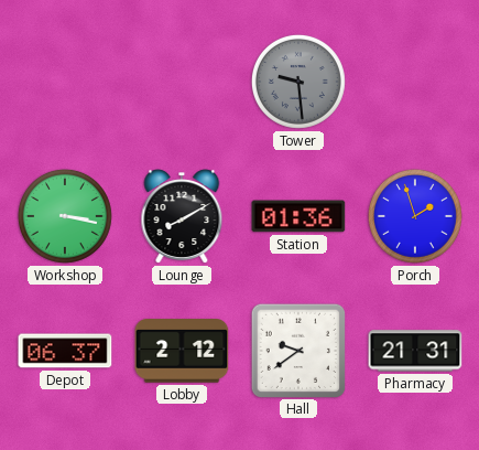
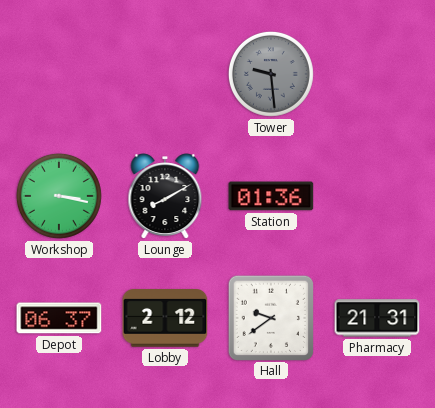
Porch: 1:57 -> none
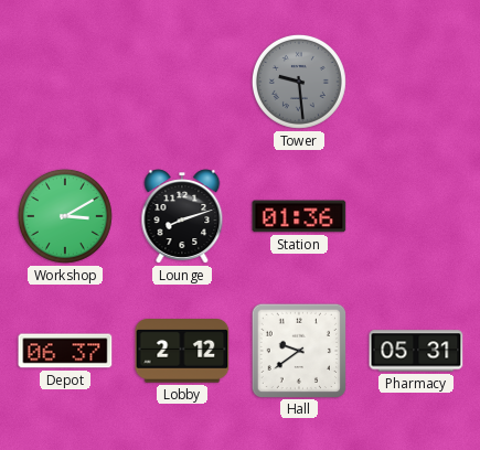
Workshop: 3:17 -> 3:10
Lounge: 8:10 -> 8:12
Pharmacy: 21:31 -> 05:31
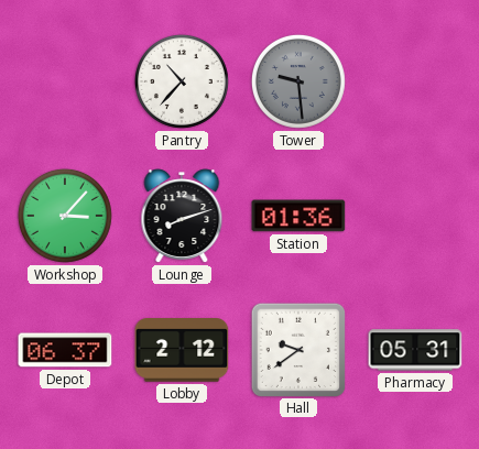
Pantry: none -> 10:37
Workshop: 3:10 -> 3:07
